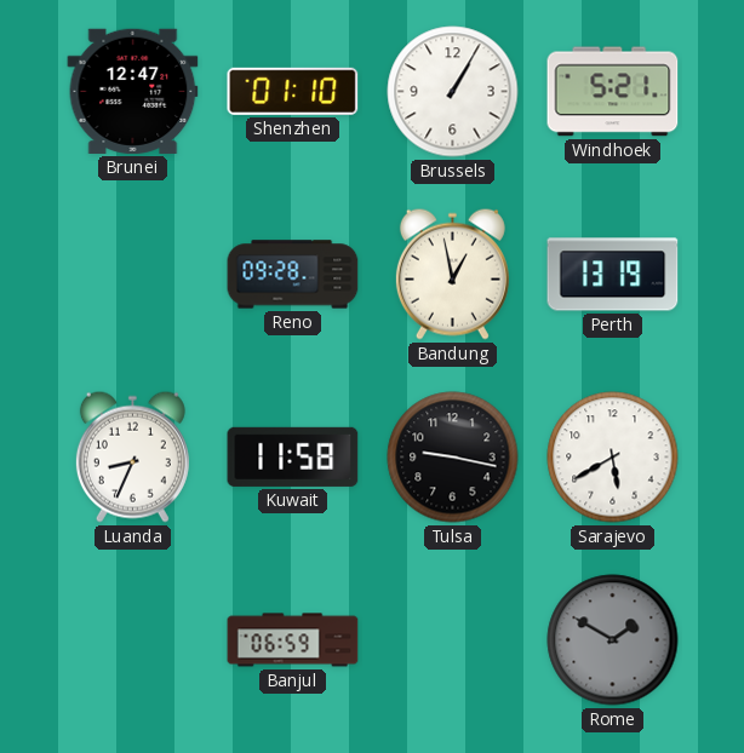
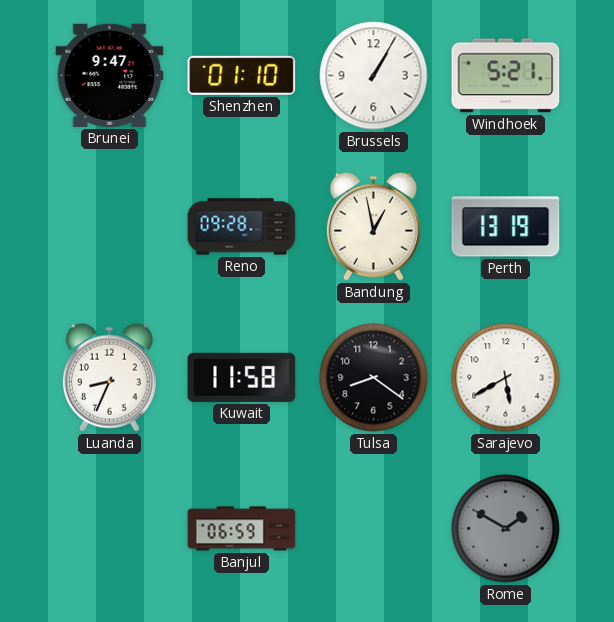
Brunei: 12:47 -> 9:47
Tulsa: 9:17 -> 8:21
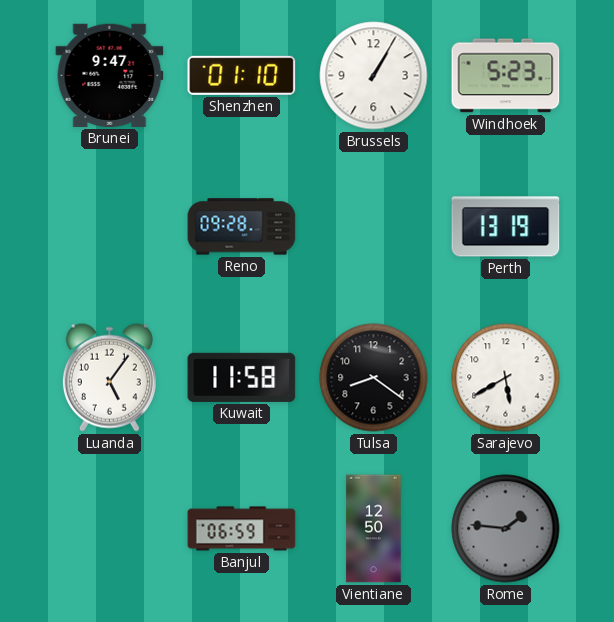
Windhoek: 5:21 -> 5:23
Bandung: 12:58 -> none
Luanda: 8:34 -> 5:06
Vientiane: none -> 12:50
Rome: 1:50 -> 1:46
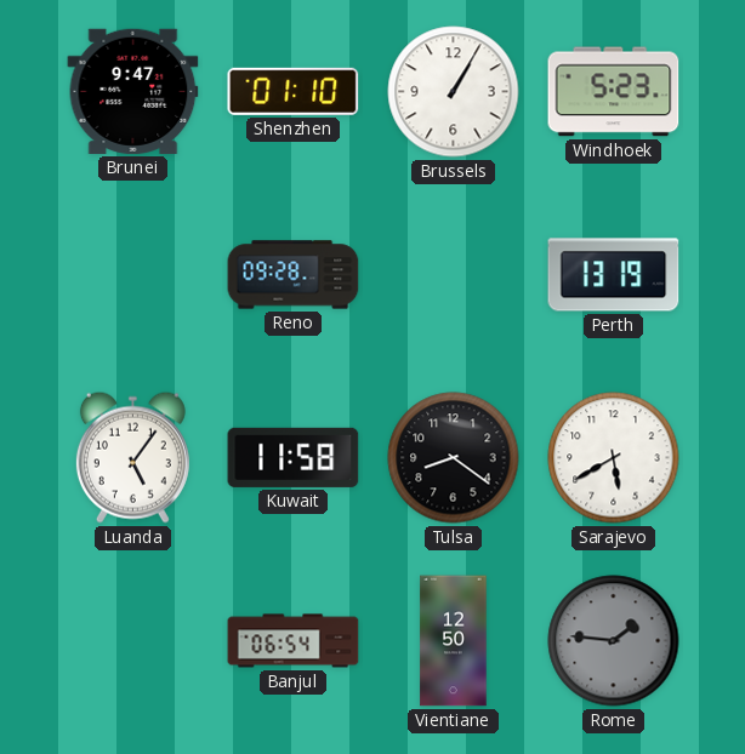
Banjul: 06:59 -> 06:54
